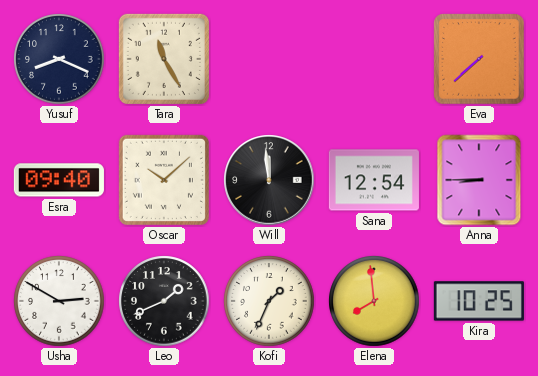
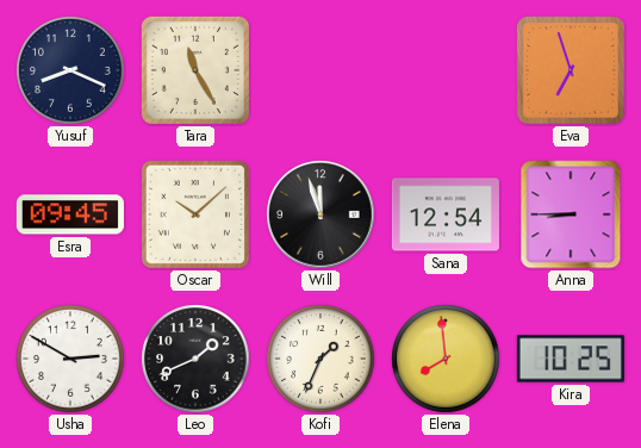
Eva: 7:38 -> 6:57
Esra: 09:40 -> 09:45
Will: 11:59 -> 11:57
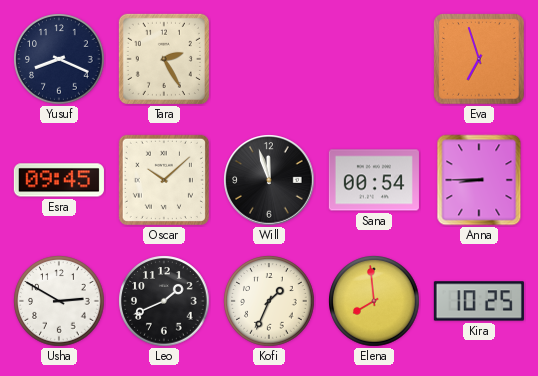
Tara: 11:25 -> 2:25
Sana: 12:54 -> 00:54
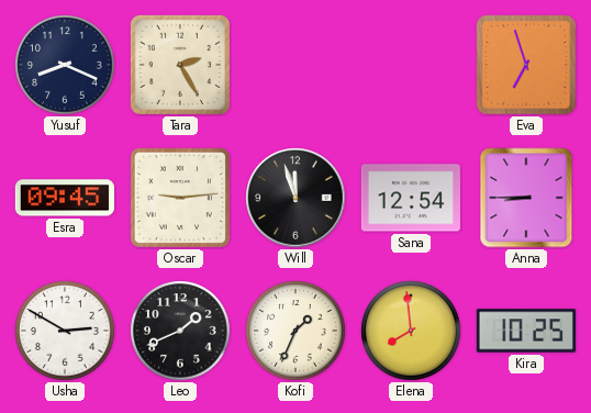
Oscar: 10:08 -> 9:14
Sana: 00:54 -> 12:54
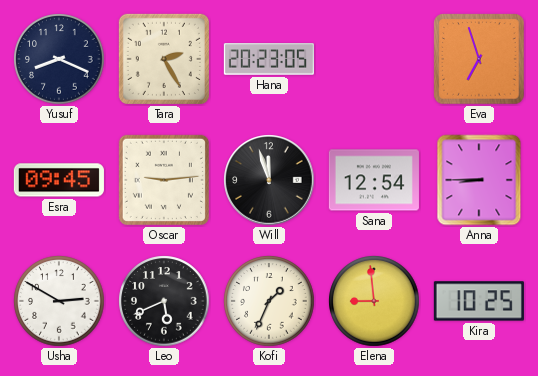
Hana: none -> 20:23
Leo: 1:41 -> 5:41
Elena: 7:59 -> 8:59
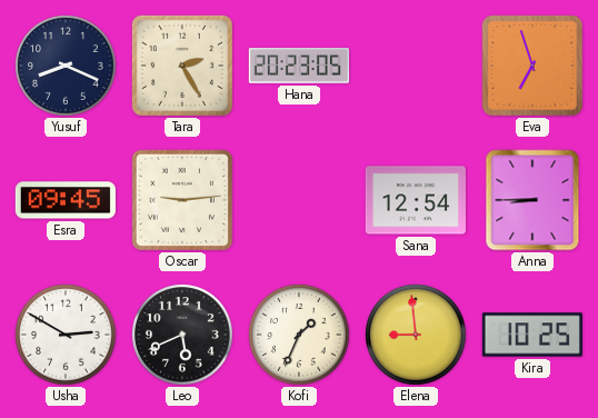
Will: 11:57 -> none
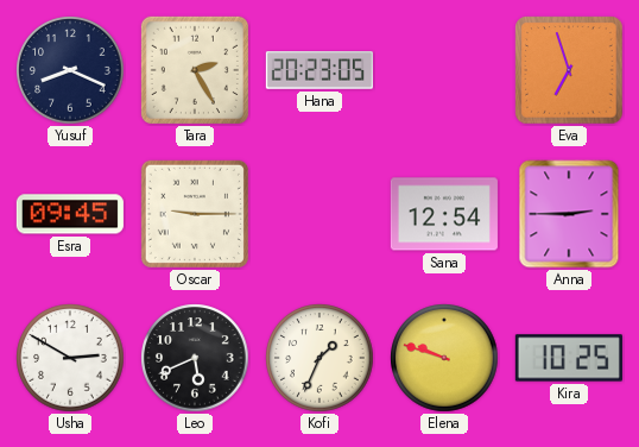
Oscar: 9:14 -> 9:15
Anna: 8:45 -> 2:45
Elena: 8:59 -> 9:48
